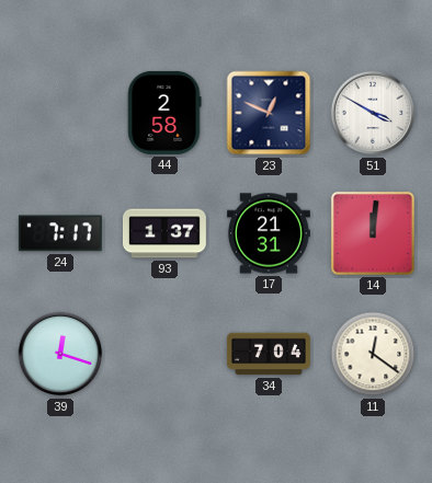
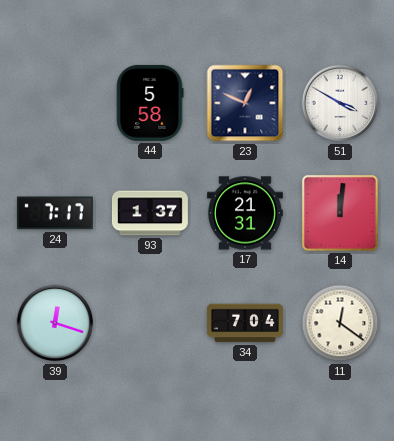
44: 2:58 -> 5:58
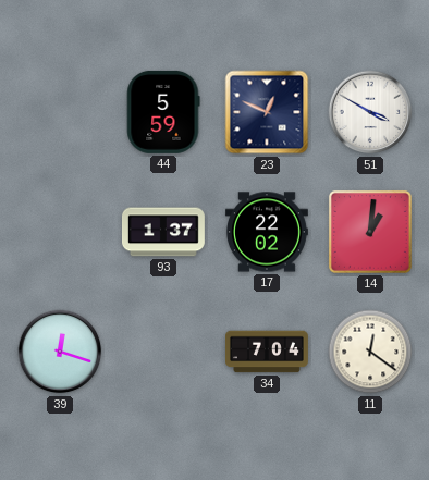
44: 5:58 -> 5:59
24: 7:17 -> none
17: 21:31 -> 22:02
14: 12:01 -> 1:01
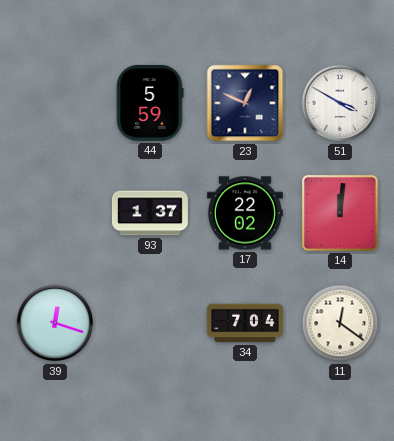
14: 1:01 -> 12:01
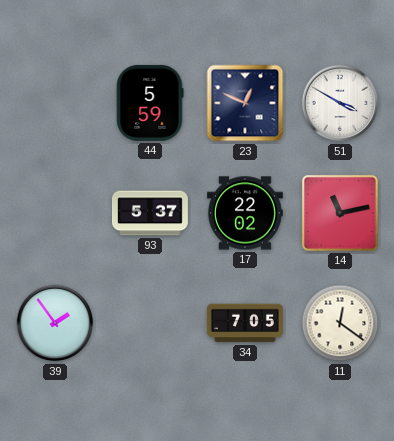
93: 1:37 -> 5:37
14: 12:01 -> 11:13
39: 12:18 -> 1:54
34: 7:04 -> 7:05
